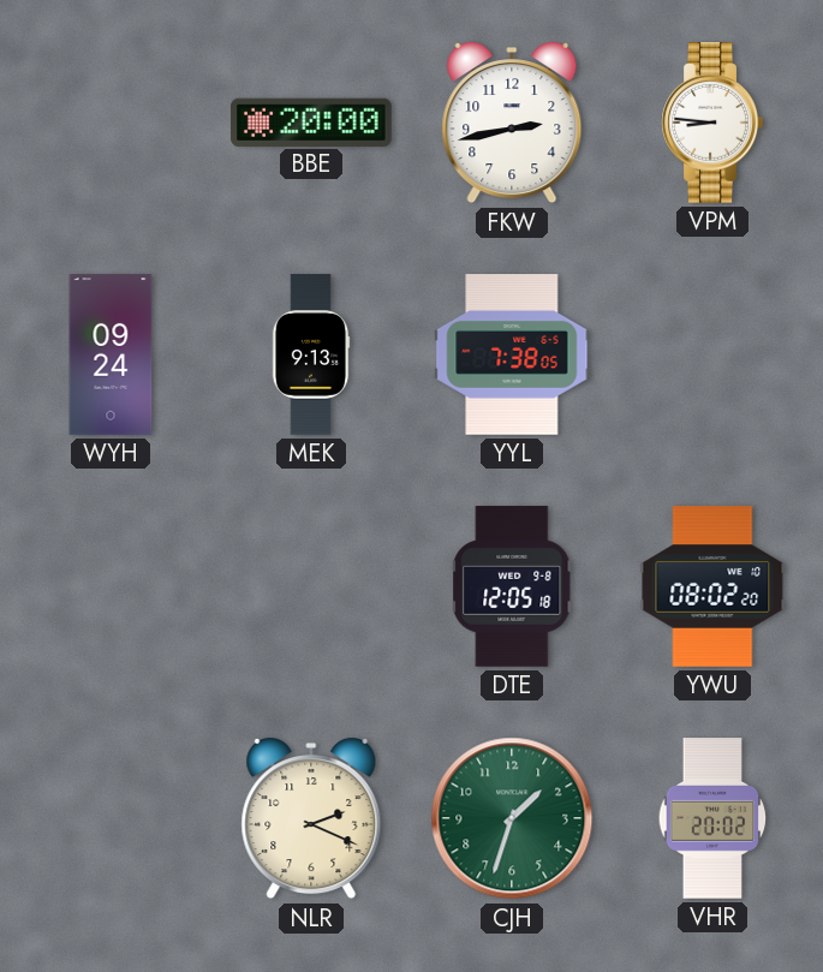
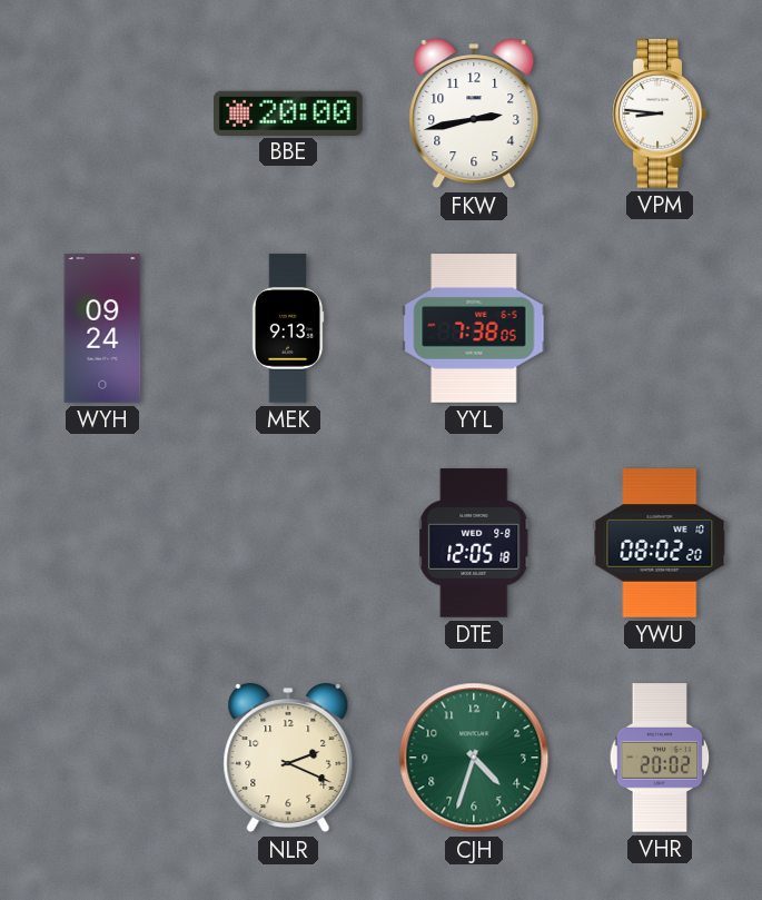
CJH: 1:33 -> 4:33
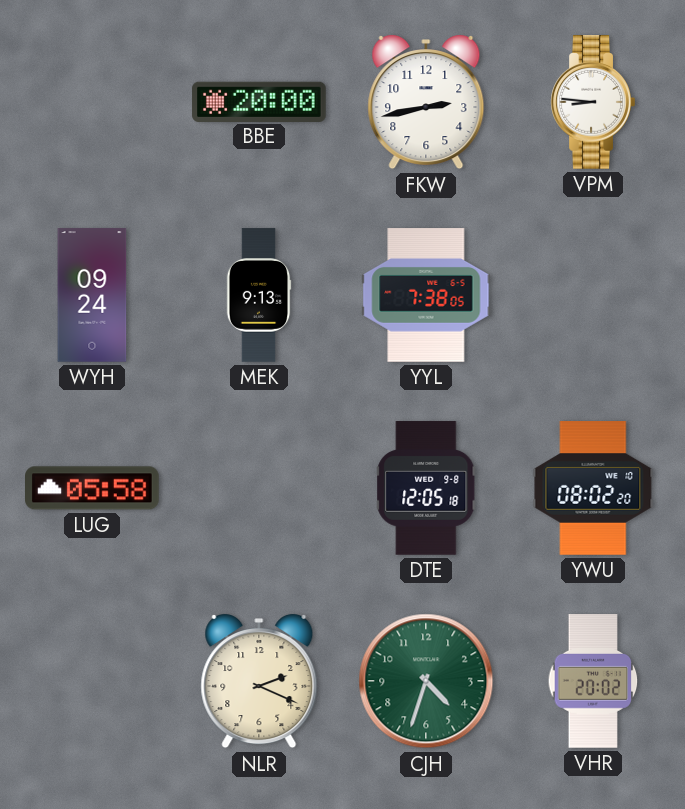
LUG: none -> 05:58
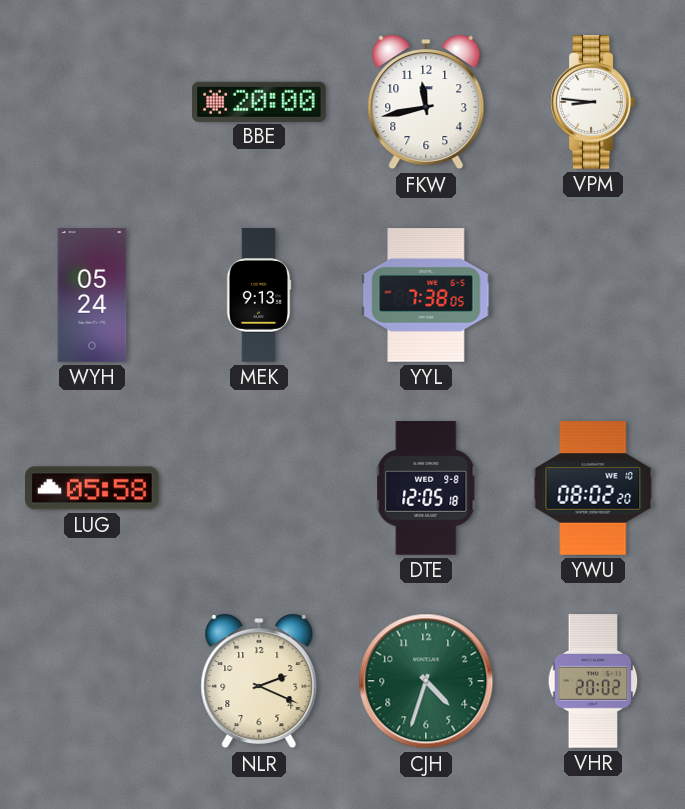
FKW: 2:43 -> 11:43
WYH: 09:24 -> 05:24
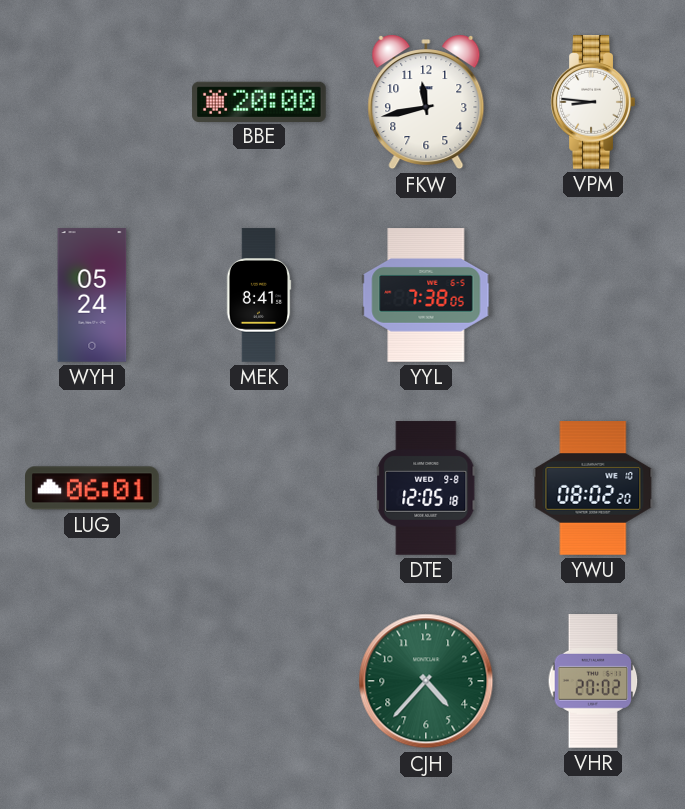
MEK: 9:13 -> 8:41
LUG: 05:58 -> 06:01
NLR: 2:19 -> none
CJH: 4:33 -> 4:37
